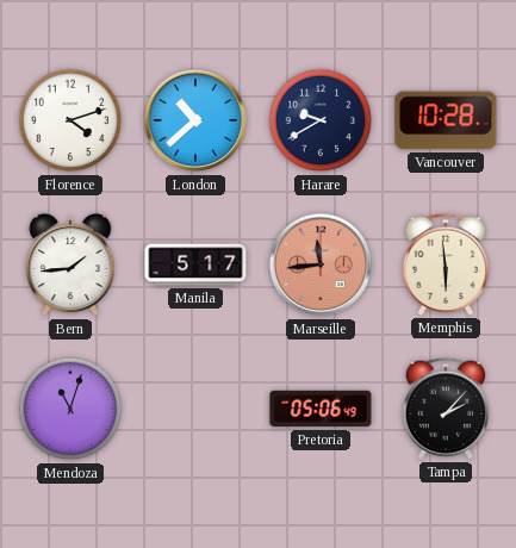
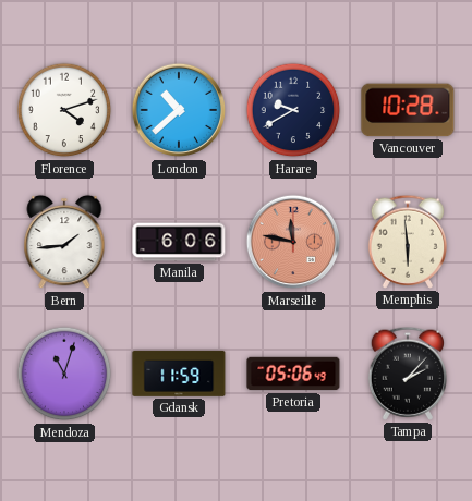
Manila: 5:17 -> 6:06
Marseille: 11:44 -> 11:47
Gdansk: none -> 11:59
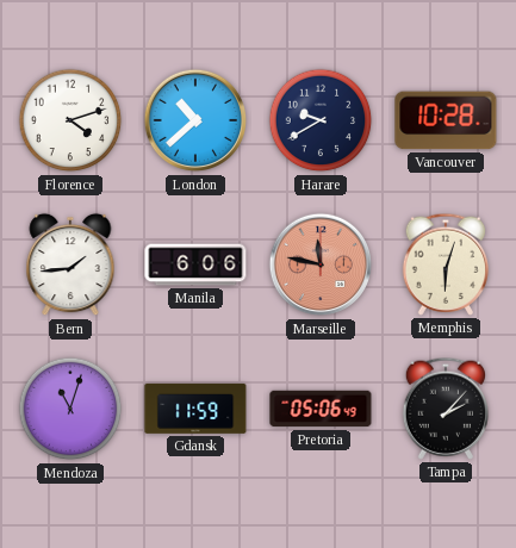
Memphis: 5:59 -> 6:03
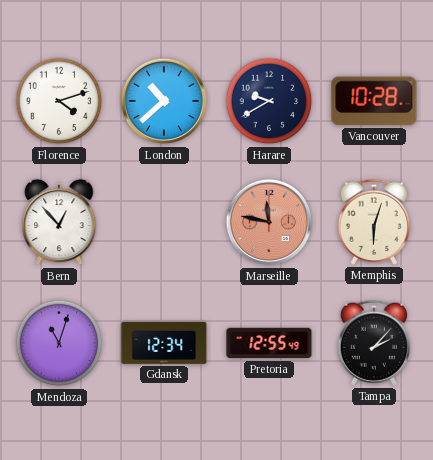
Bern: 1:44 -> 12:53
Manila: 6:06 -> none
Gdansk: 11:59 -> 12:34
Pretoria: 05:06 -> 12:55
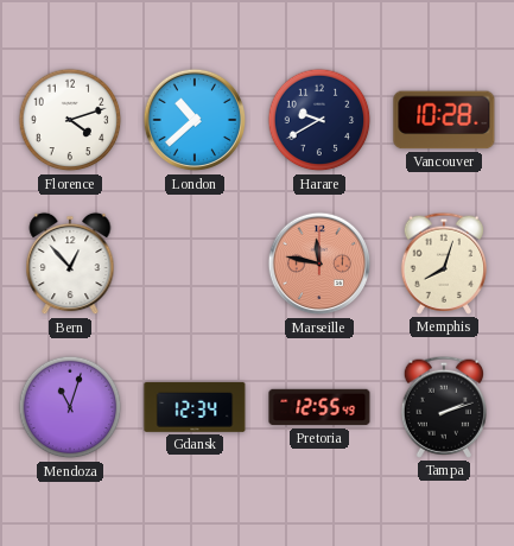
Memphis: 6:03 -> 8:03
Tampa: 2:07 -> 2:12
